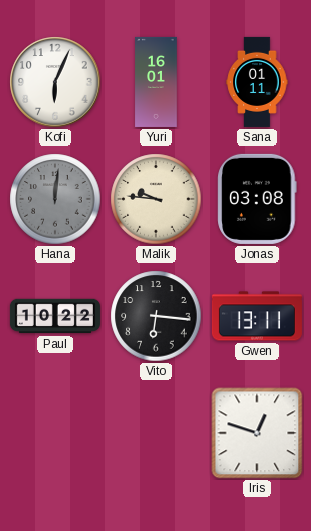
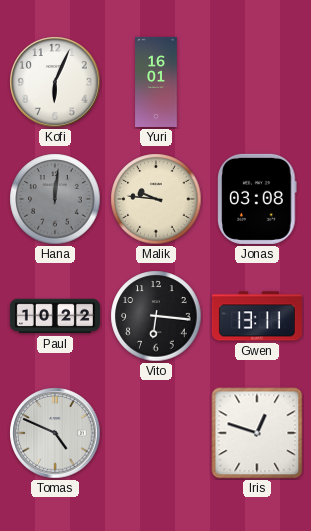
Sana: 01:11 -> none
Tomas: none -> 4:49
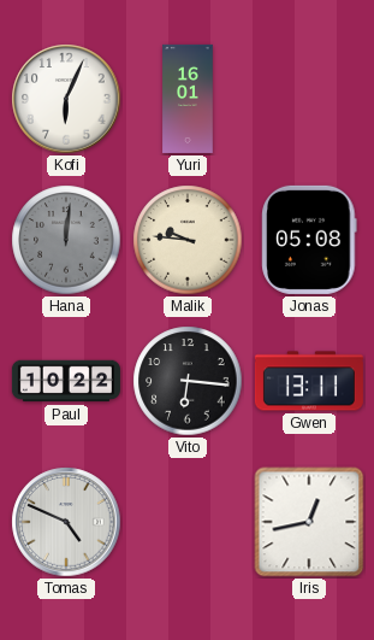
Jonas: 03:08 -> 05:08
Iris: 12:48 -> 12:43
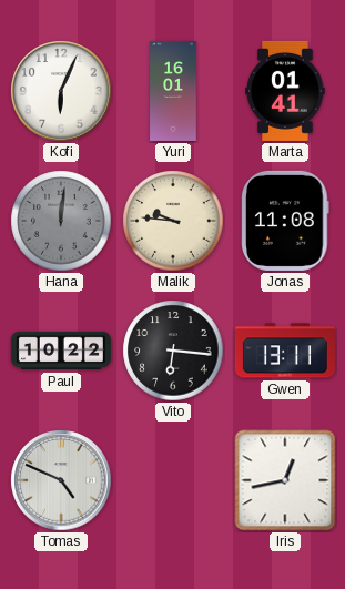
Marta: none -> 01:41
Jonas: 05:08 -> 11:08
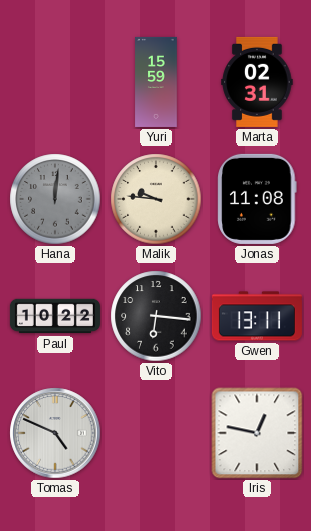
Kofi: 6:04 -> none
Yuri: 16:01 -> 15:59
Marta: 01:41 -> 02:31
Iris: 12:43 -> 12:47
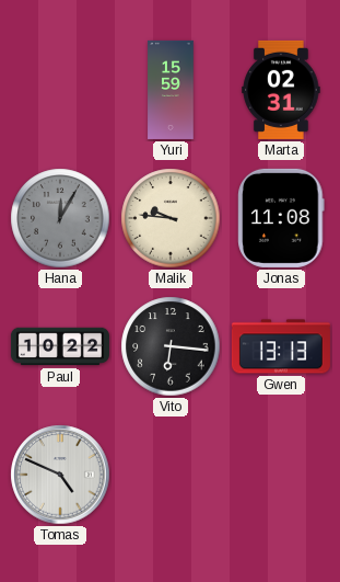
Hana: 12:01 -> 12:05
Gwen: 13:11 -> 13:13
Iris: 12:47 -> none
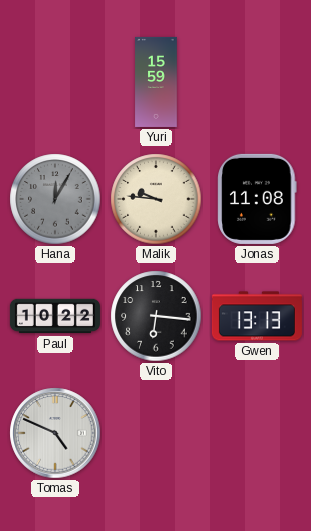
Marta: 02:31 -> none
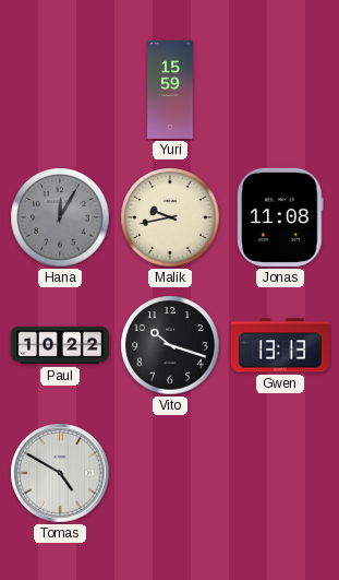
Malik: 9:46 -> 9:43
Vito: 6:16 -> 10:18
Tomas: 4:49 -> 4:50
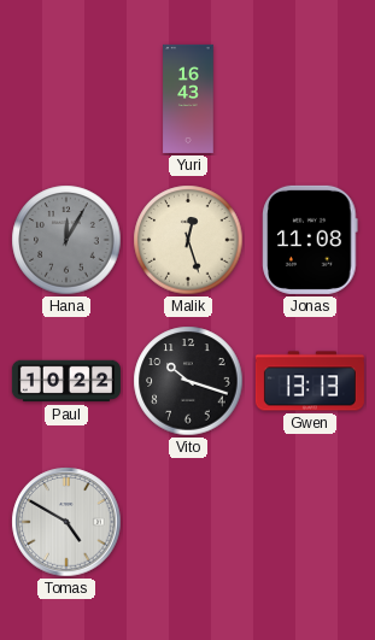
Yuri: 15:59 -> 16:43
Malik: 9:43 -> 12:27
